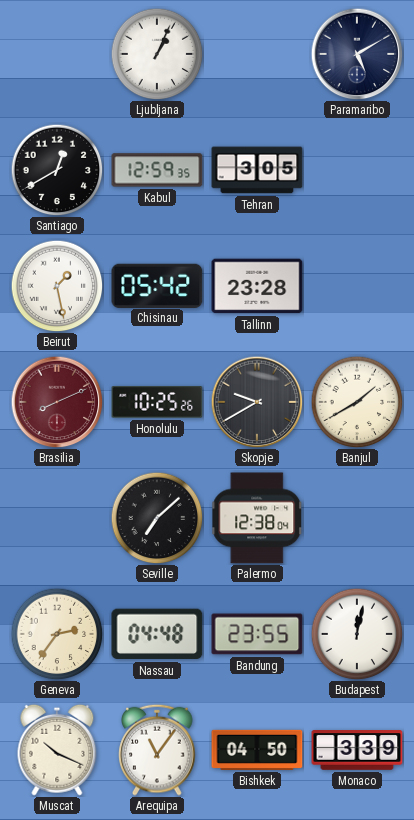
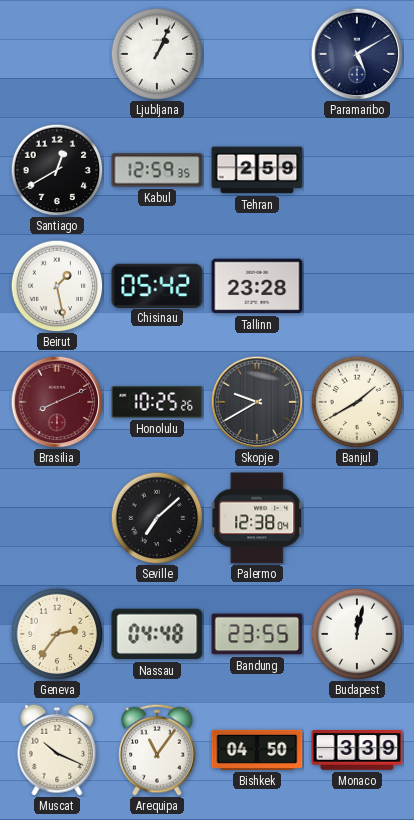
Tehran: 3:05 -> 2:59
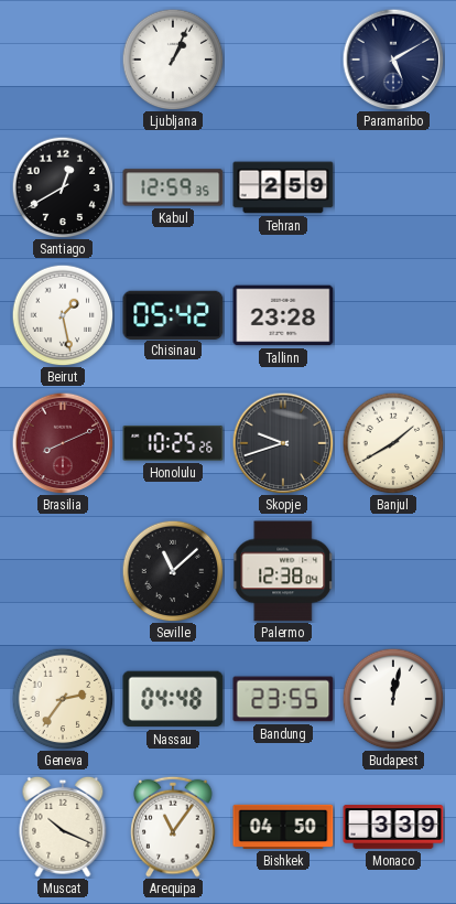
Skopje: 9:40 -> 9:42
Seville: 7:08 -> 11:08
